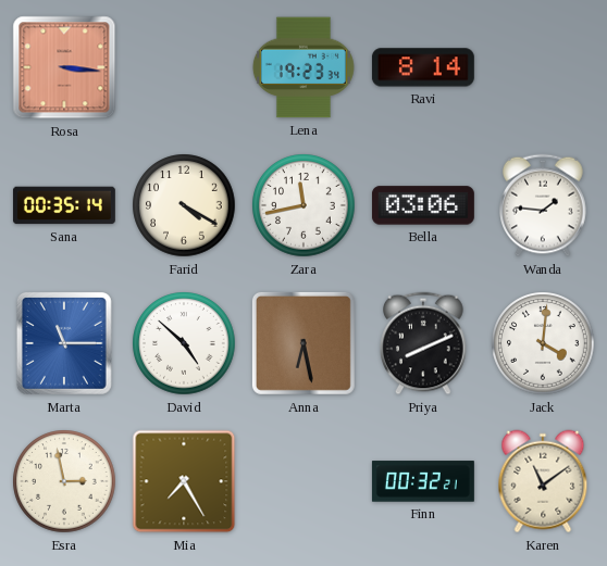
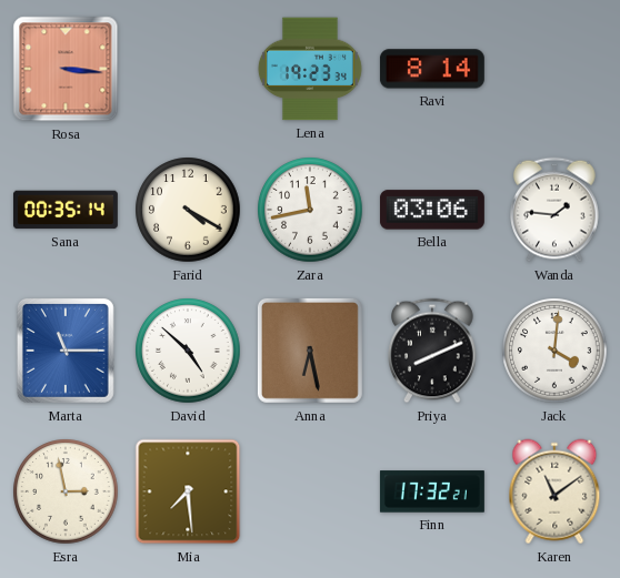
Mia: 7:25 -> 7:29
Finn: 00:32 -> 17:32
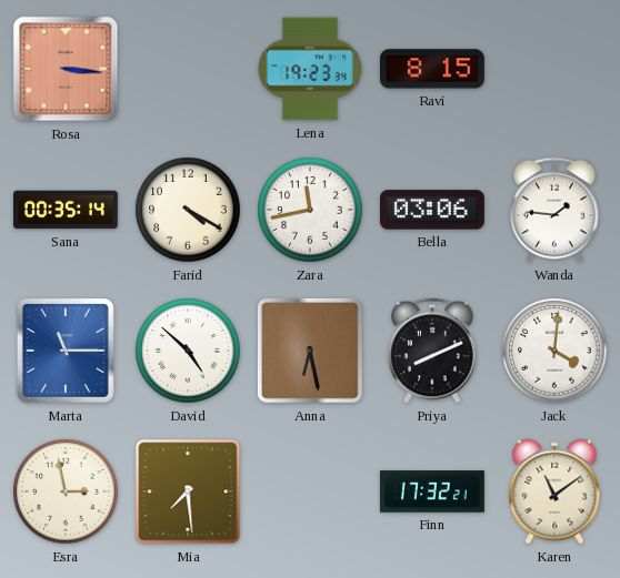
Ravi: 8:14 -> 8:15
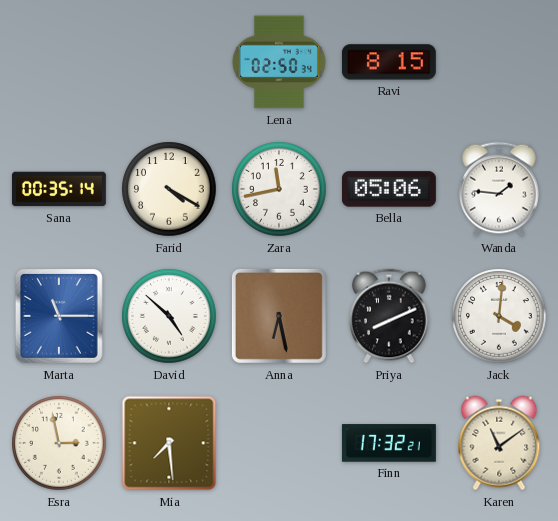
Rosa: 3:16 -> none
Lena: 19:23 -> 02:50
Bella: 03:06 -> 05:06
